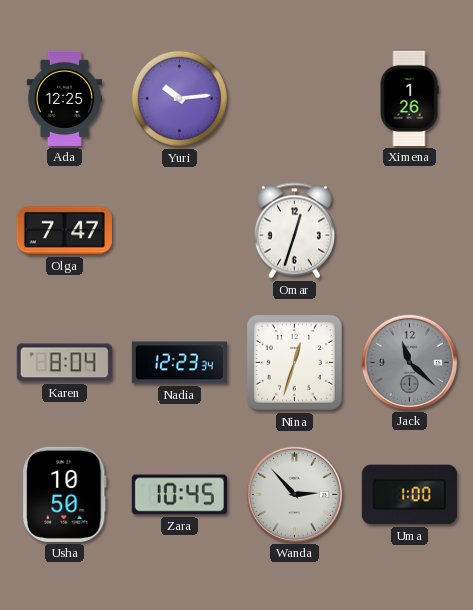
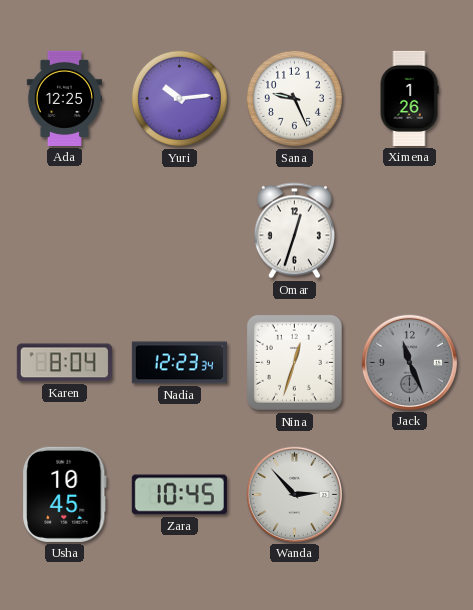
Sana: none -> 9:26
Olga: 7:47 -> none
Jack: 11:22 -> 11:26
Usha: 10:50 -> 10:45
Uma: 1:00 -> none
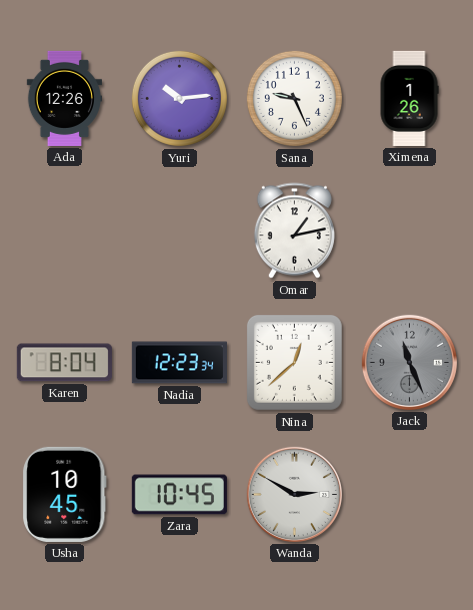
Ada: 12:25 -> 12:26
Omar: 12:33 -> 1:13
Nina: 12:33 -> 12:38
Wanda: 2:53 -> 2:50
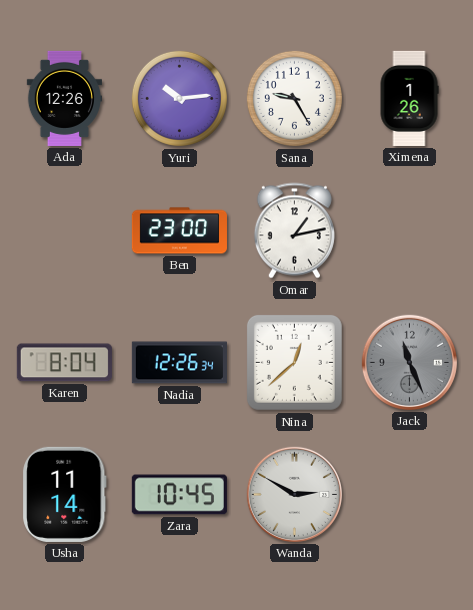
Sana: 9:26 -> 9:25
Ben: none -> 23:00
Nadia: 12:23 -> 12:26
Usha: 10:45 -> 11:14
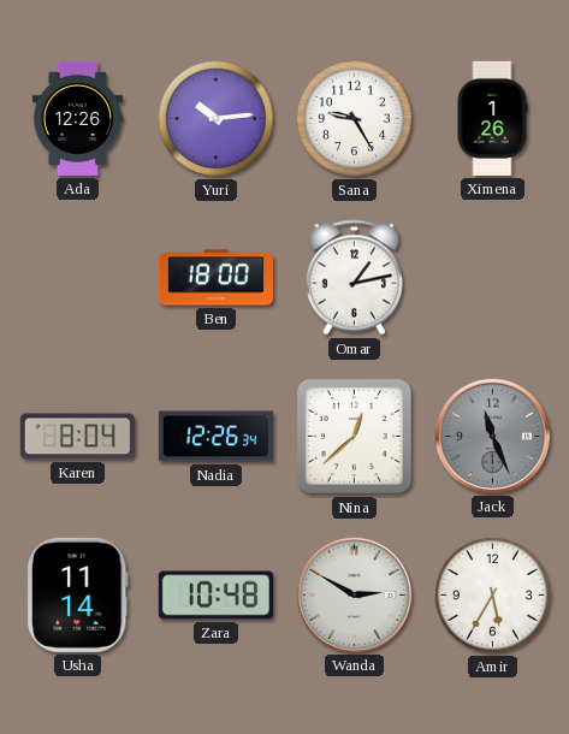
Ben: 23:00 -> 18:00
Zara: 10:45 -> 10:48
Amir: none -> 5:35
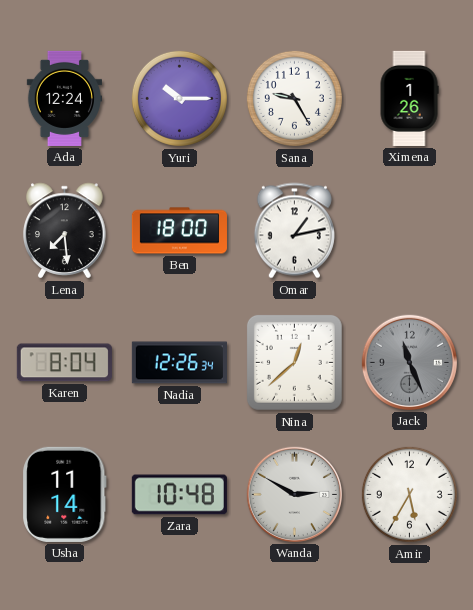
Ada: 12:26 -> 12:24
Yuri: 10:14 -> 10:15
Lena: none -> 7:29
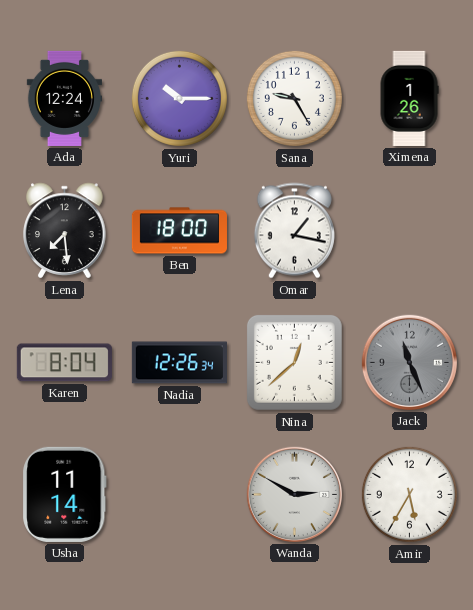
Omar: 1:13 -> 1:17
Zara: 10:48 -> none
